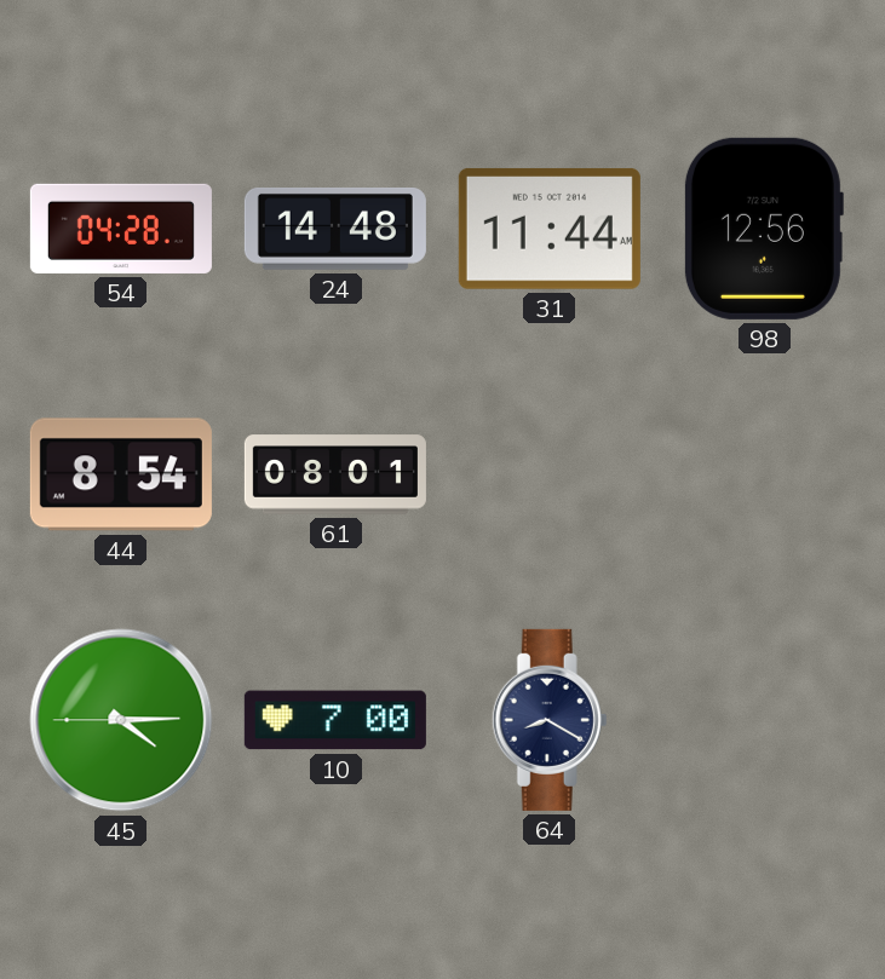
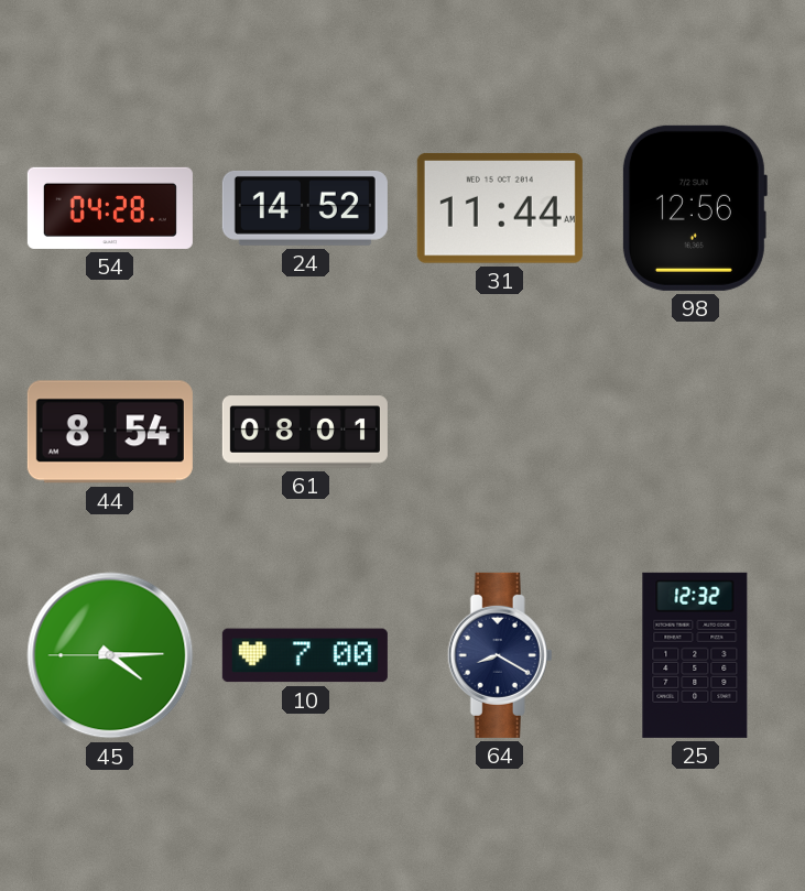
24: 14:48 -> 14:52
25: none -> 12:32
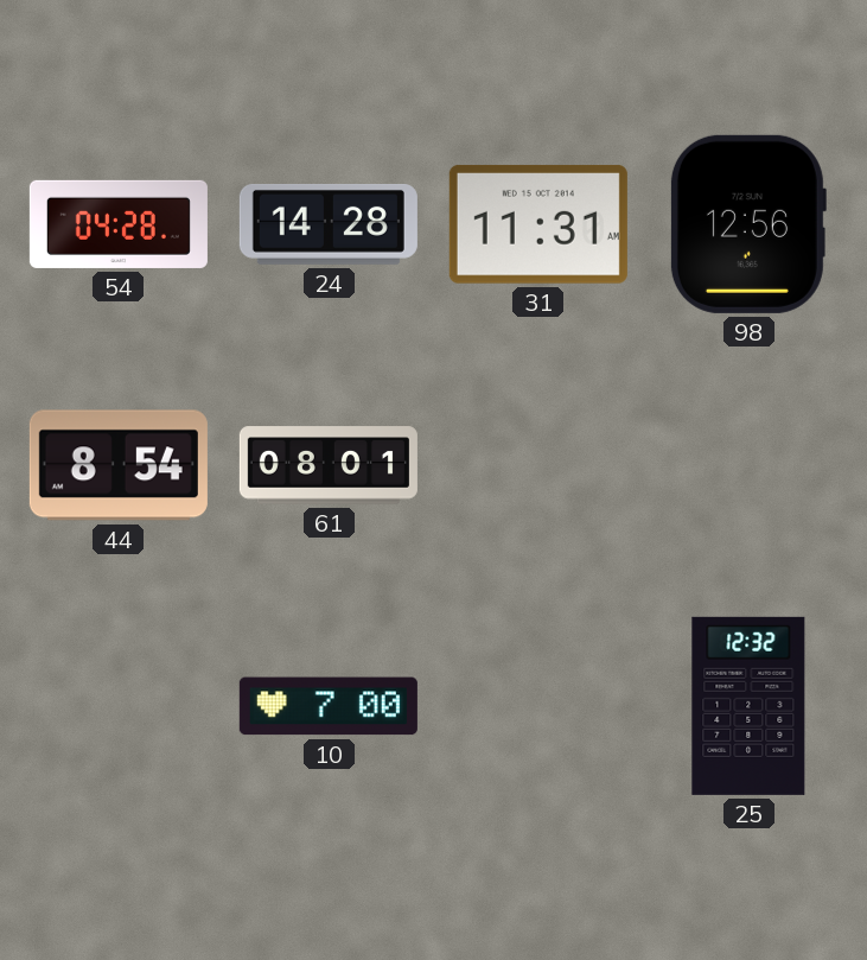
24: 14:52 -> 14:28
31: 11:44 -> 11:31
45: 4:14 -> none
64: 8:20 -> none
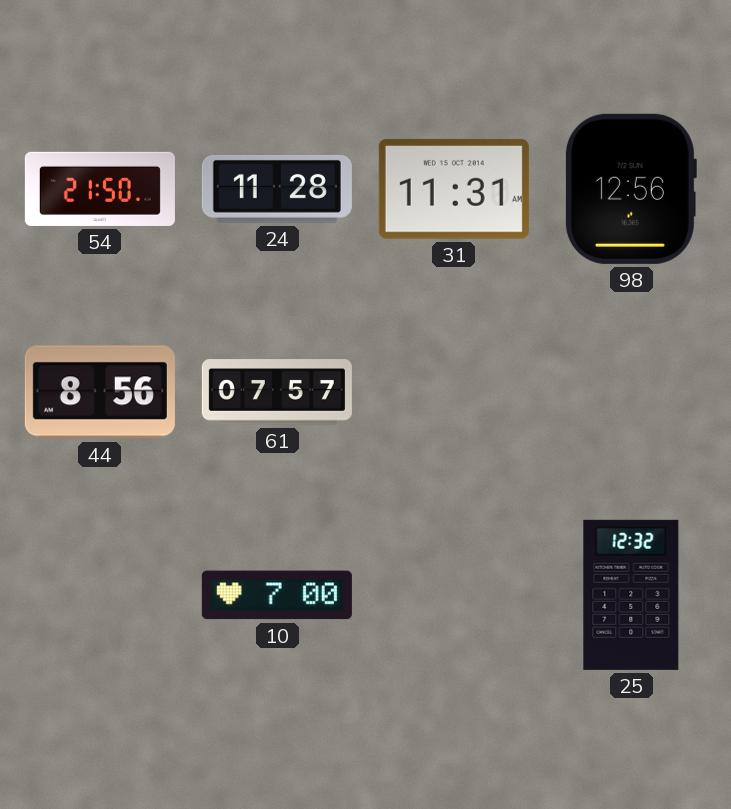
54: 04:28 -> 21:50
24: 14:28 -> 11:28
44: 8:54 -> 8:56
61: 08:01 -> 07:57
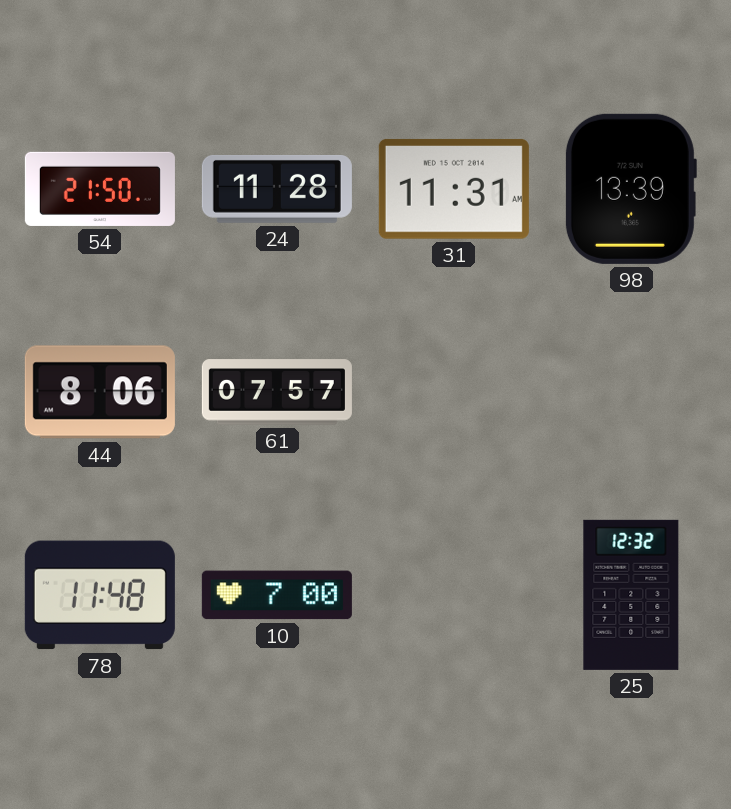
98: 12:56 -> 13:39
44: 8:56 -> 8:06
78: none -> 11:48
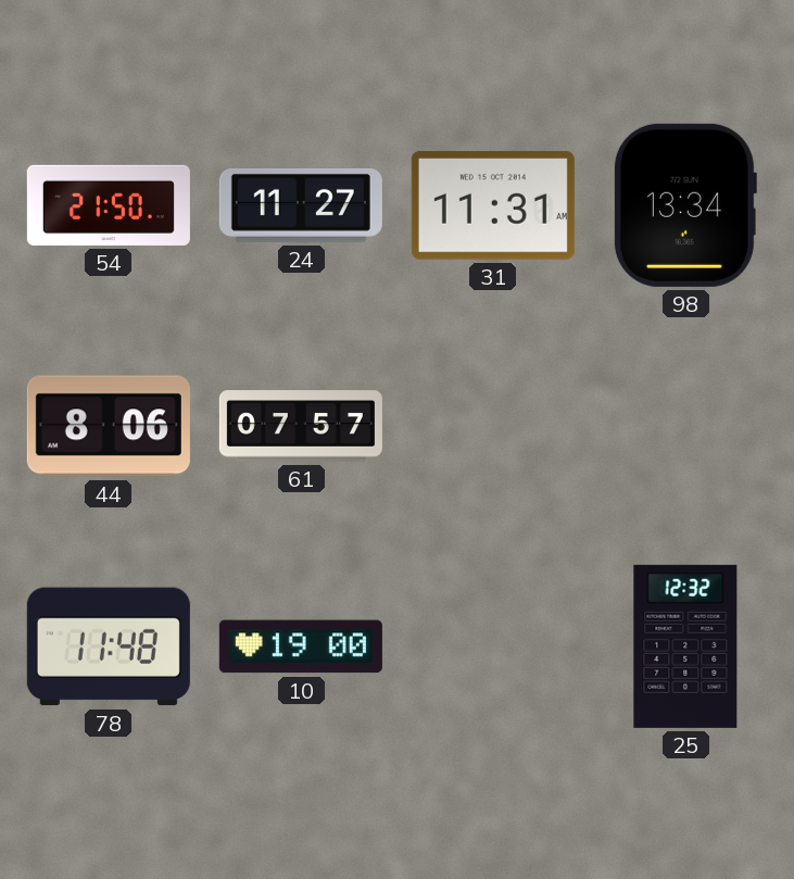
24: 11:28 -> 11:27
98: 13:39 -> 13:34
10: 7:00 -> 19:00
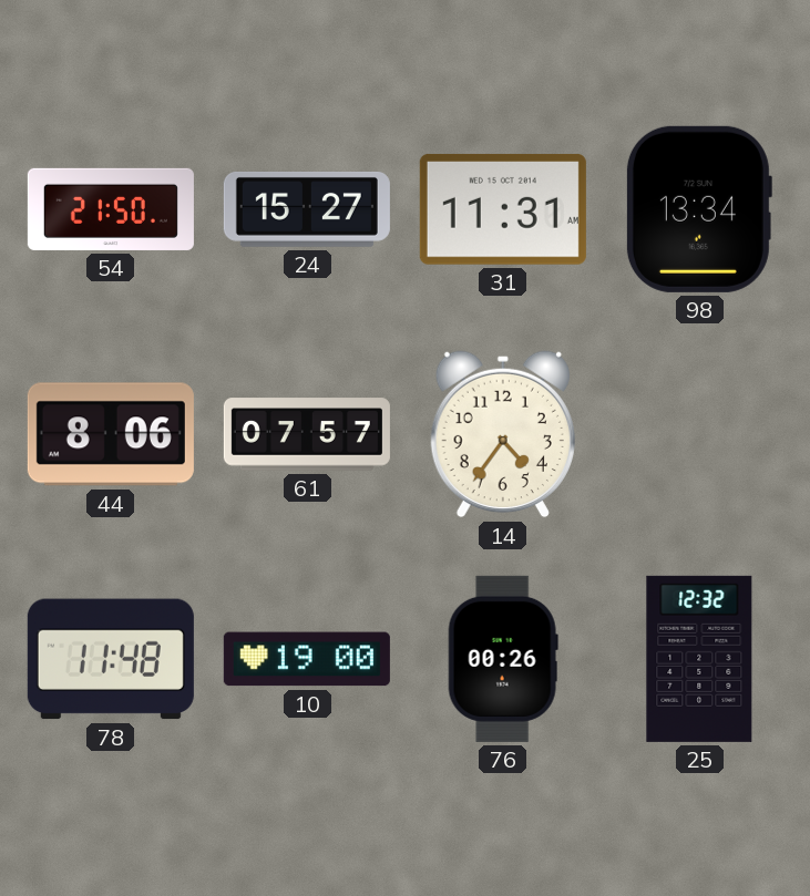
24: 11:27 -> 15:27
14: none -> 4:36
76: none -> 00:26
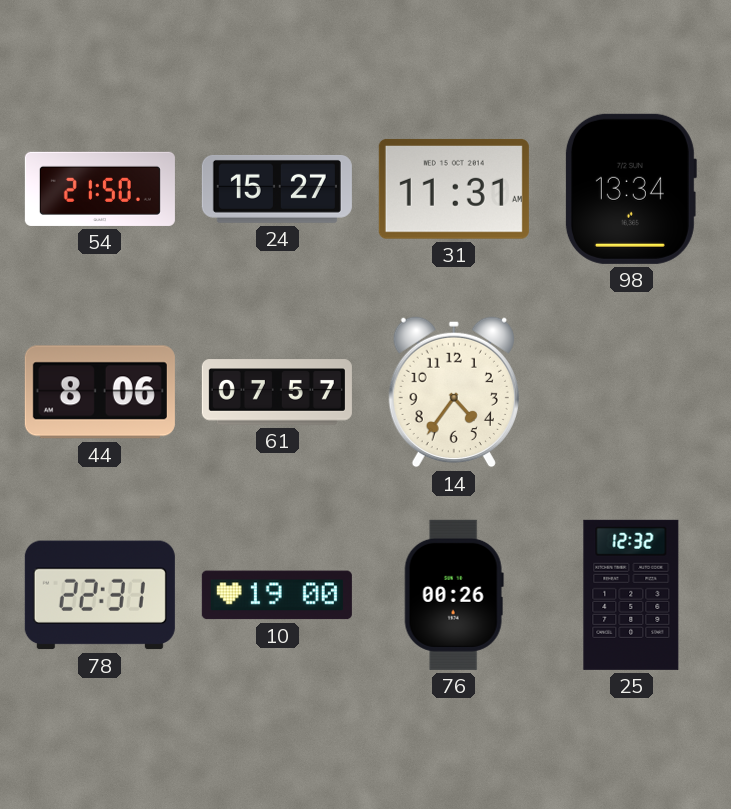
78: 11:48 -> 22:31
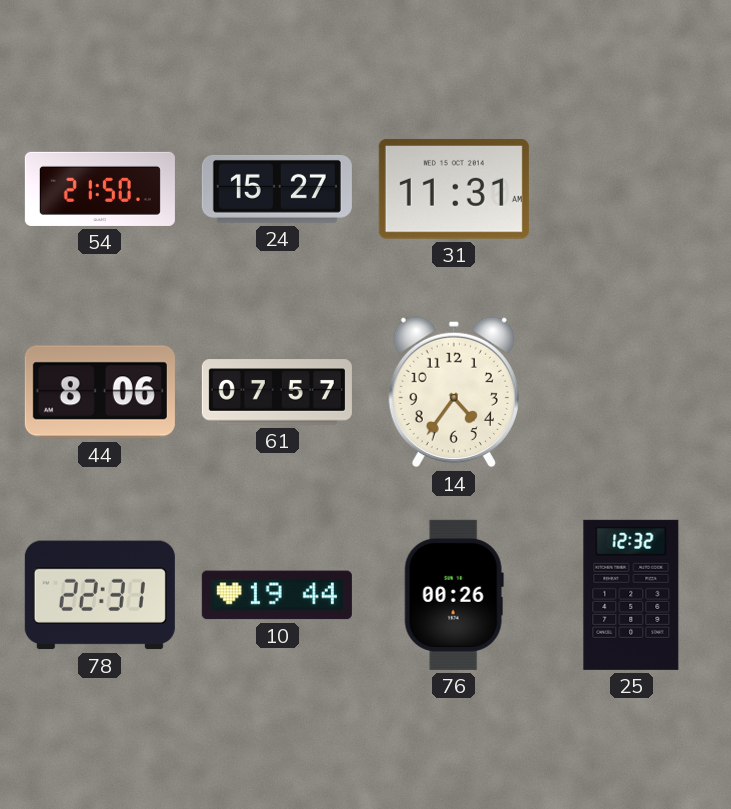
98: 13:34 -> none
10: 19:00 -> 19:44
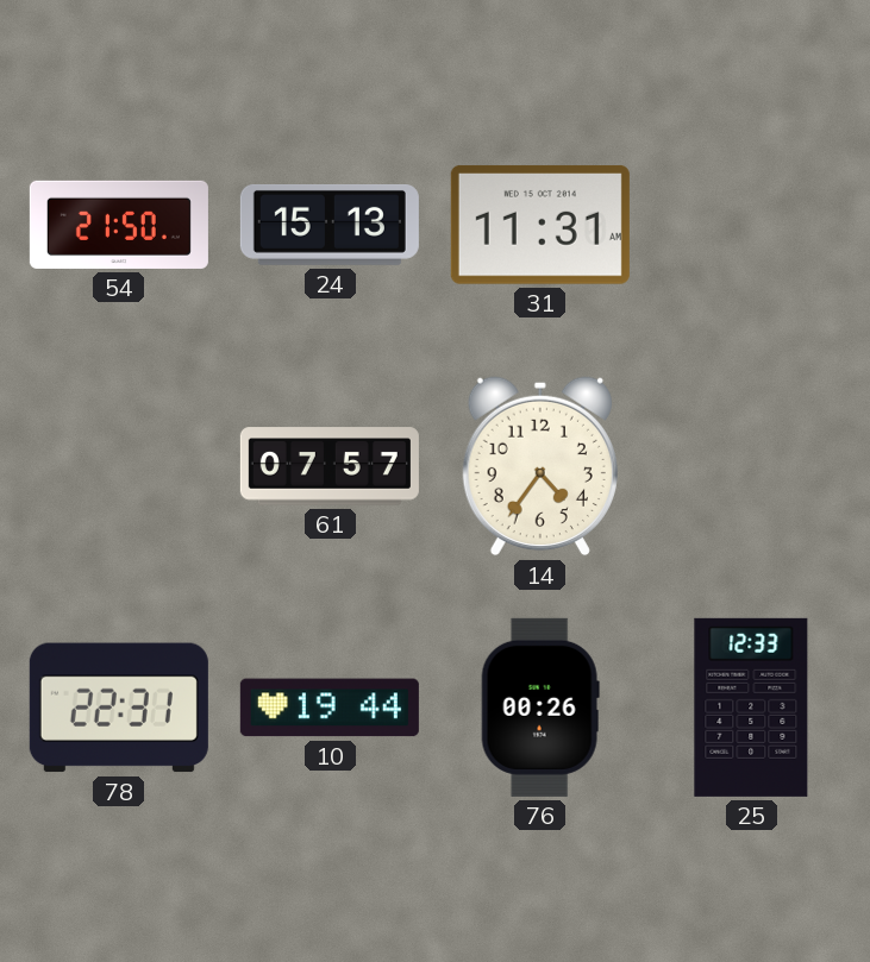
24: 15:27 -> 15:13
44: 8:06 -> none
25: 12:32 -> 12:33
